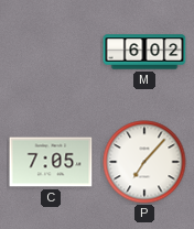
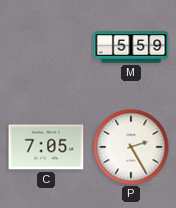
M: 6:02 -> 5:59
P: 7:07 -> 2:25
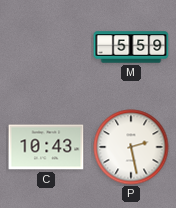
C: 7:05 -> 10:43
P: 2:25 -> 2:28
